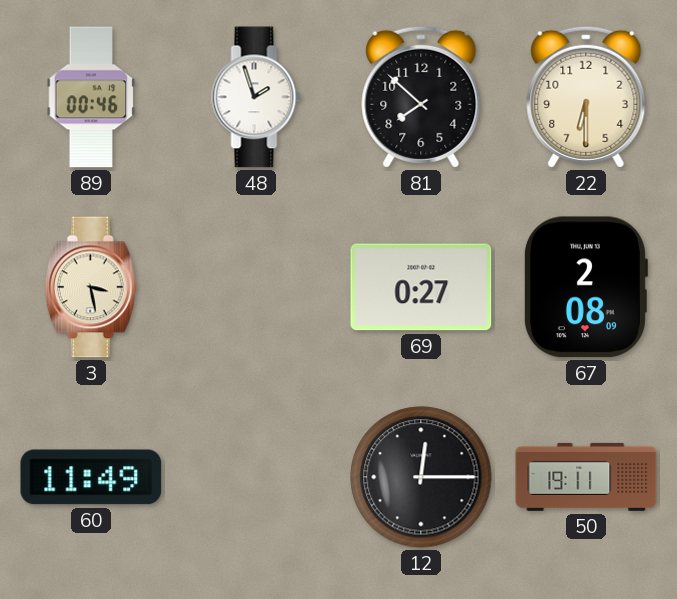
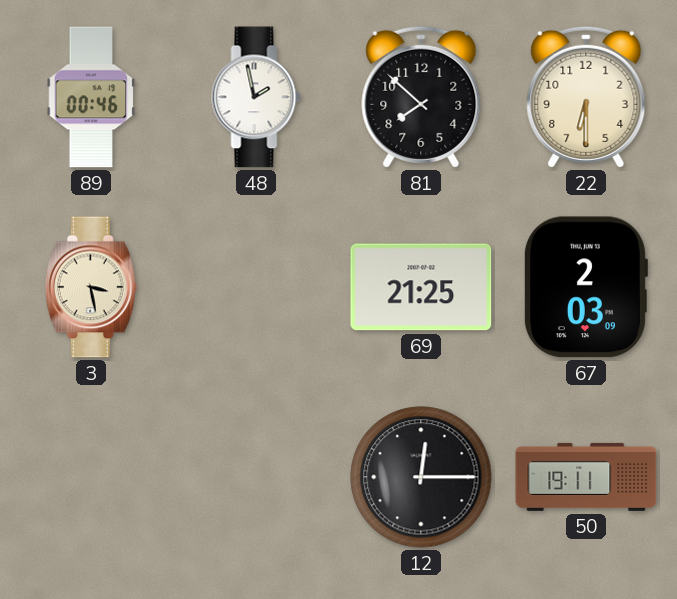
48: 1:57 -> 1:58
69: 0:27 -> 21:25
67: 2:08 -> 2:03
60: 11:49 -> none
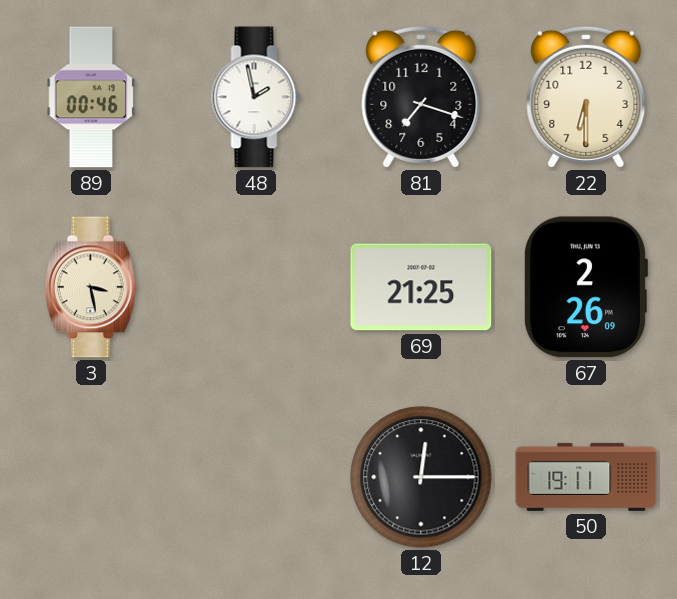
81: 7:52 -> 7:18
67: 2:03 -> 2:26
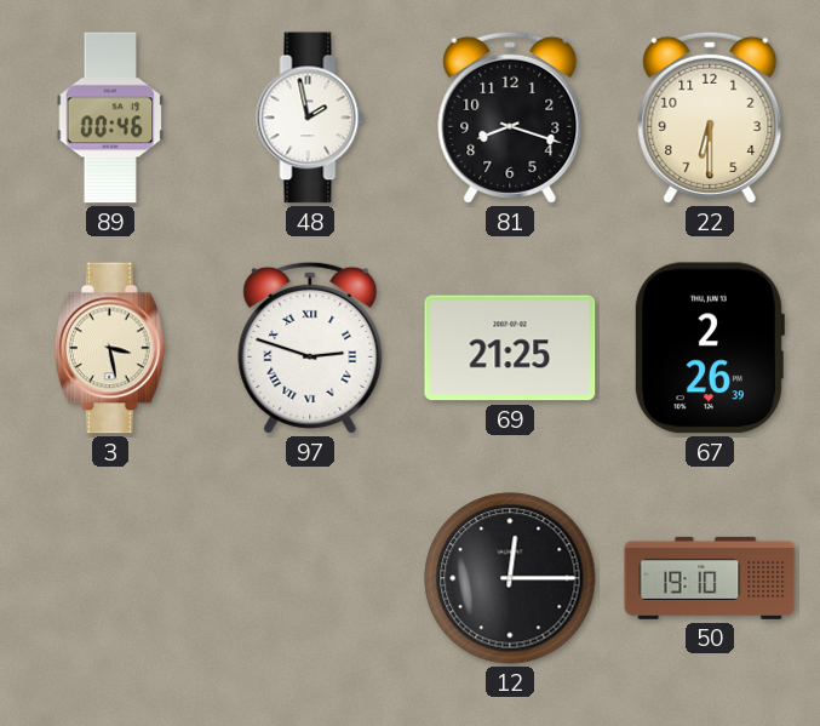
81: 7:18 -> 8:18
97: none -> 2:48
67: 2:26:09 -> 2:26:39
50: 19:11 -> 19:10
